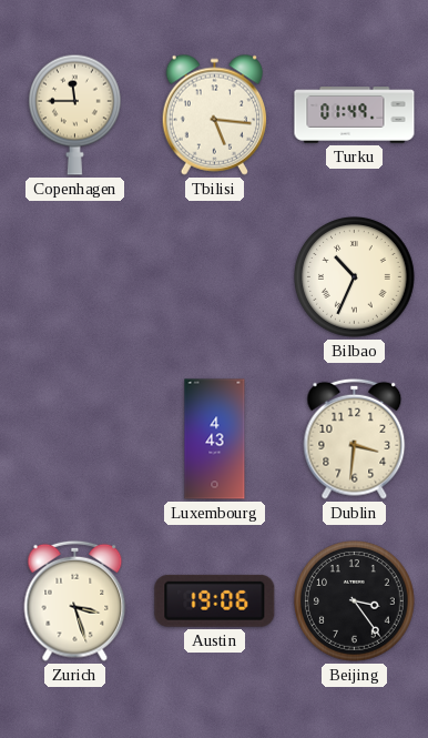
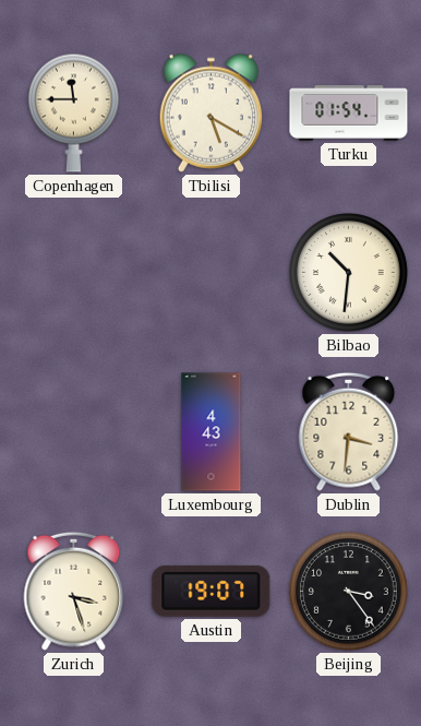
Tbilisi: 5:16 -> 5:20
Turku: 01:49 -> 01:54
Bilbao: 10:34 -> 10:31
Austin: 19:06 -> 19:07
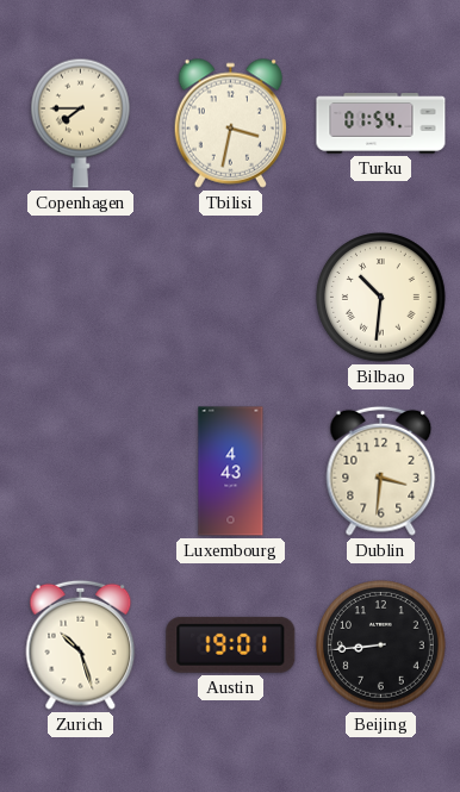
Copenhagen: 11:45 -> 7:45
Tbilisi: 5:20 -> 3:32
Zurich: 3:27 -> 10:27
Austin: 19:07 -> 19:01
Beijing: 3:24 -> 8:44
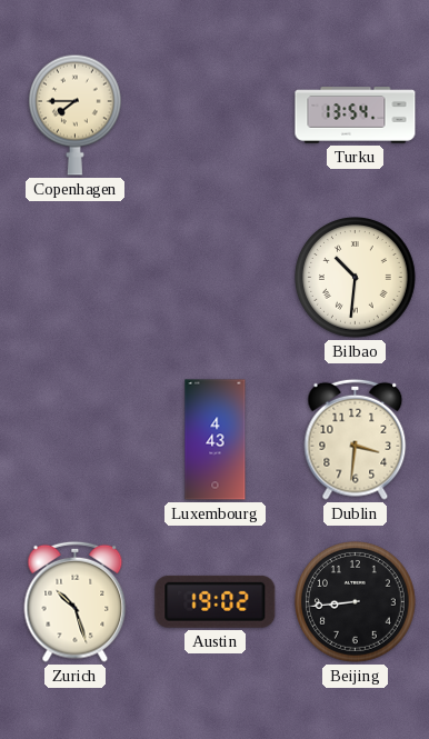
Tbilisi: 3:32 -> none
Turku: 01:54 -> 13:54
Austin: 19:01 -> 19:02
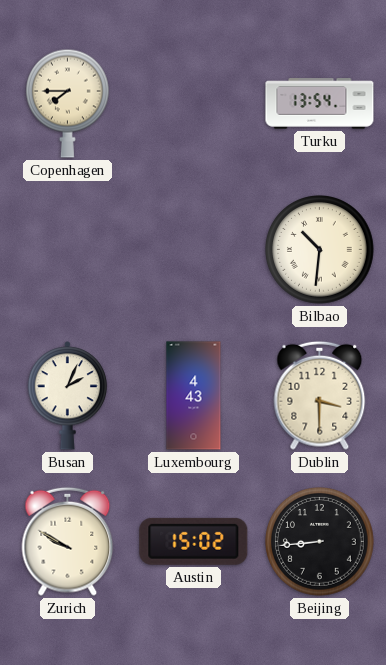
Busan: none -> 2:04
Dublin: 3:31 -> 3:30
Zurich: 10:27 -> 9:50
Austin: 19:02 -> 15:02
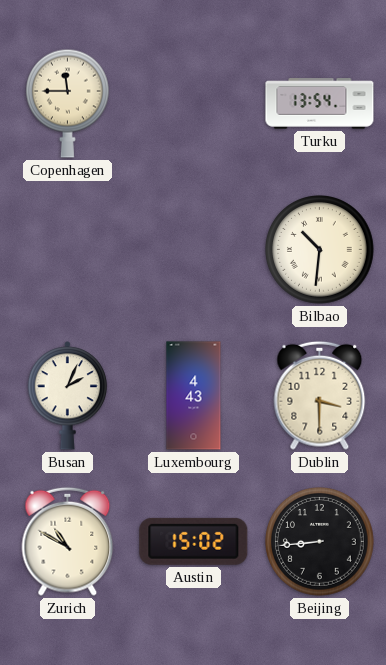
Copenhagen: 7:45 -> 11:45
Zurich: 9:50 -> 10:50
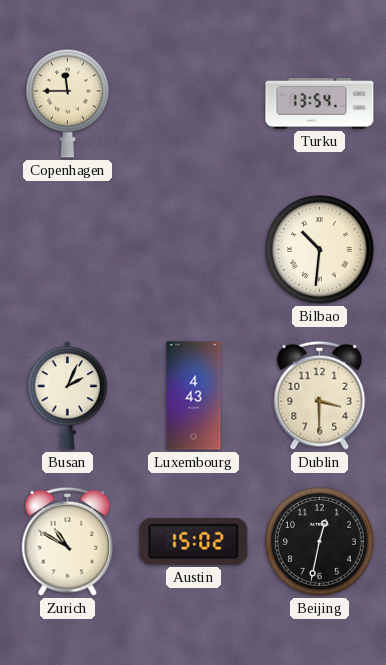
Beijing: 8:44 -> 12:32
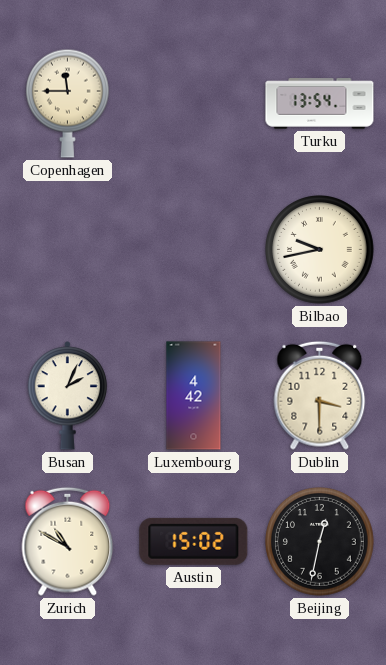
Bilbao: 10:31 -> 9:43
Luxembourg: 4:43 -> 4:42
